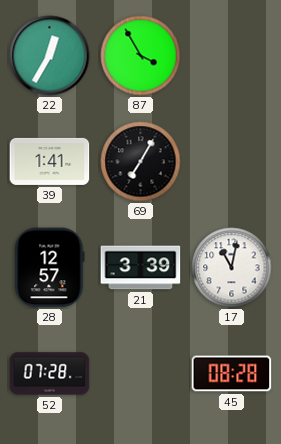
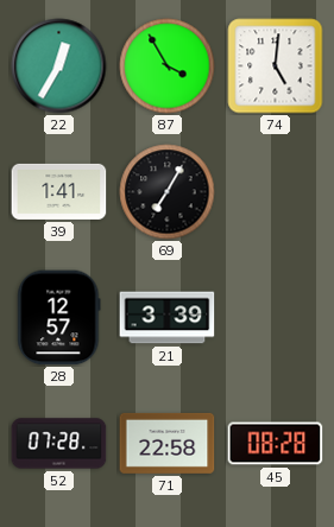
74: none -> 5:01
17: 11:02 -> none
71: none -> 22:58
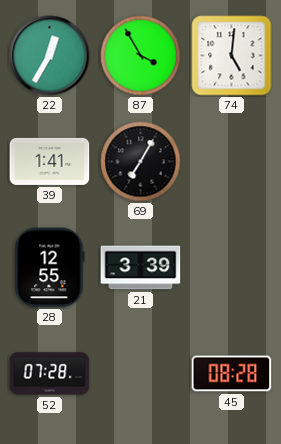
28: 12:57 -> 12:55
71: 22:58 -> none
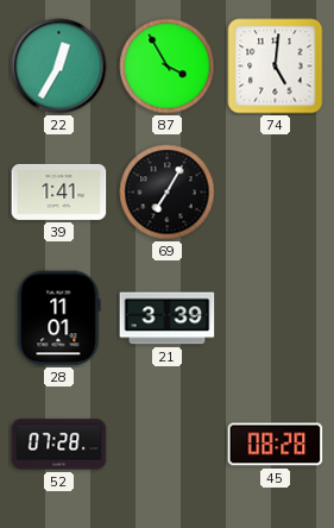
28: 12:55 -> 11:01
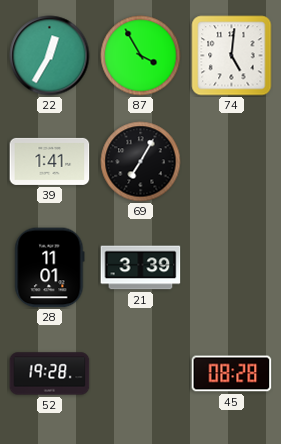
52: 07:28 -> 19:28
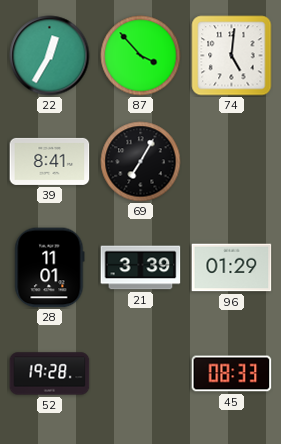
87: 3:55 -> 3:53
39: 1:41 -> 8:41
96: none -> 01:29
45: 08:28 -> 08:33
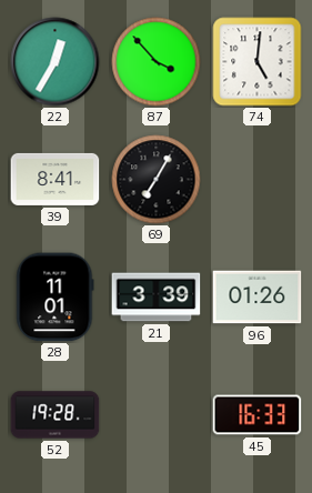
96: 01:29 -> 01:26
45: 08:33 -> 16:33
